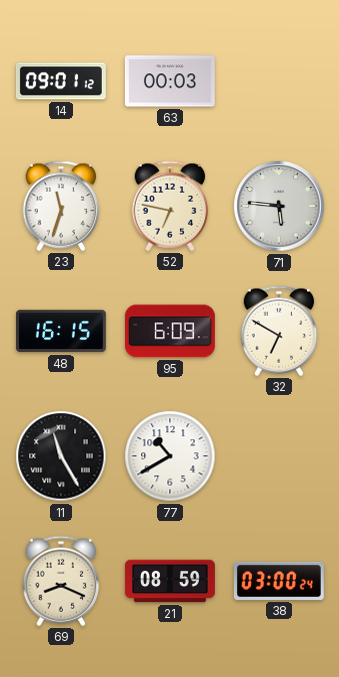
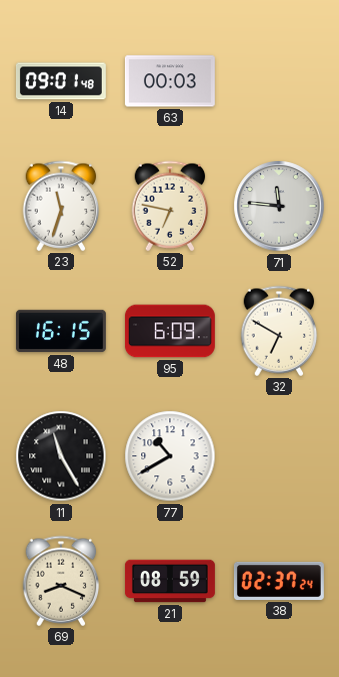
14: 09:01:12 -> 09:01:48
71: 5:46 -> 11:46
38: 03:00 -> 02:37
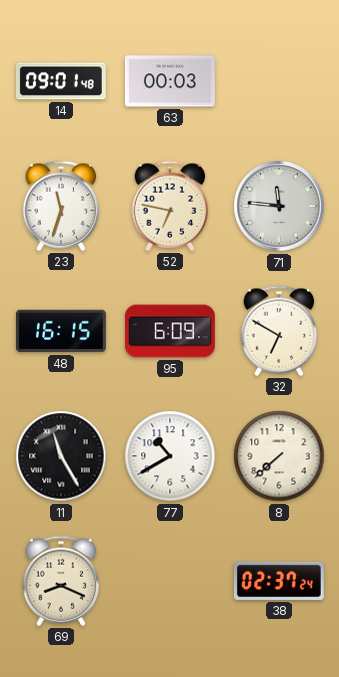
8: none -> 7:38
21: 08:59 -> none
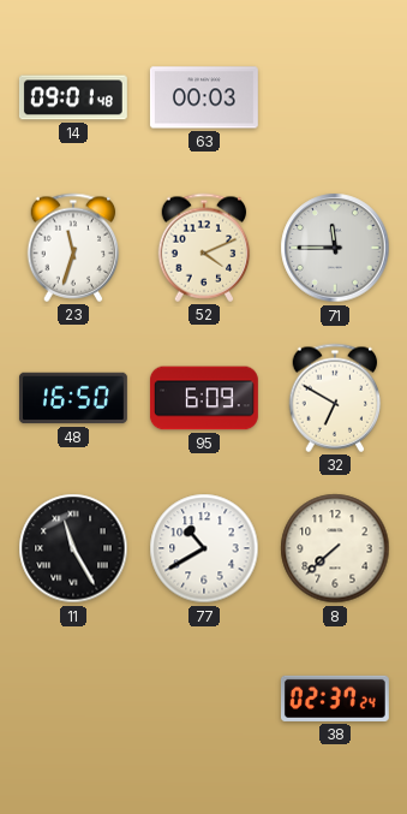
52: 6:47 -> 4:11
71: 11:46 -> 11:45
48: 16:15 -> 16:50
69: 8:19 -> none
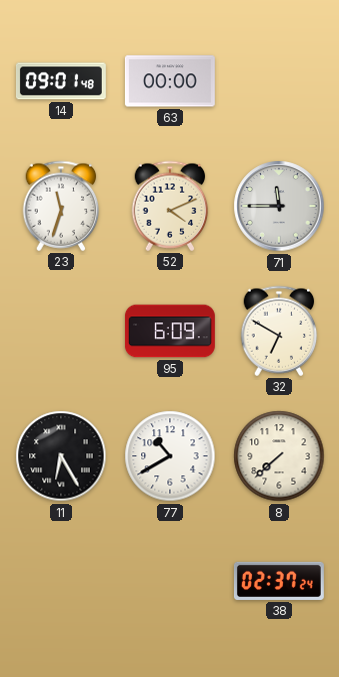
63: 00:03 -> 00:00
48: 16:50 -> none
11: 11:25 -> 6:25
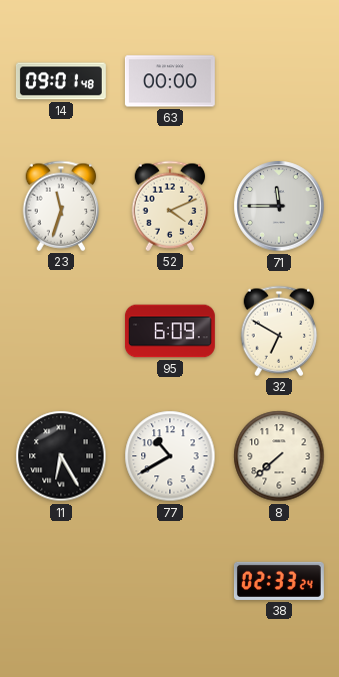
38: 02:37 -> 02:33
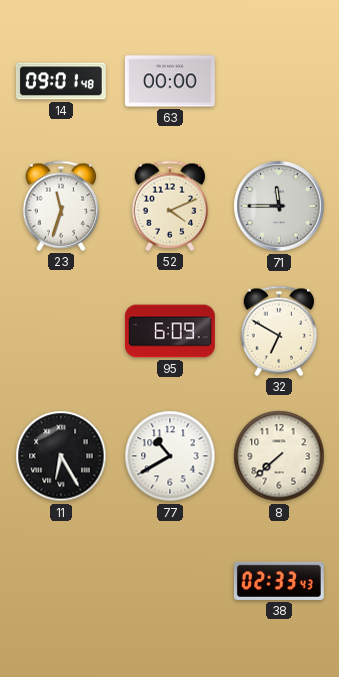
38: 02:33:24 -> 02:33:43
